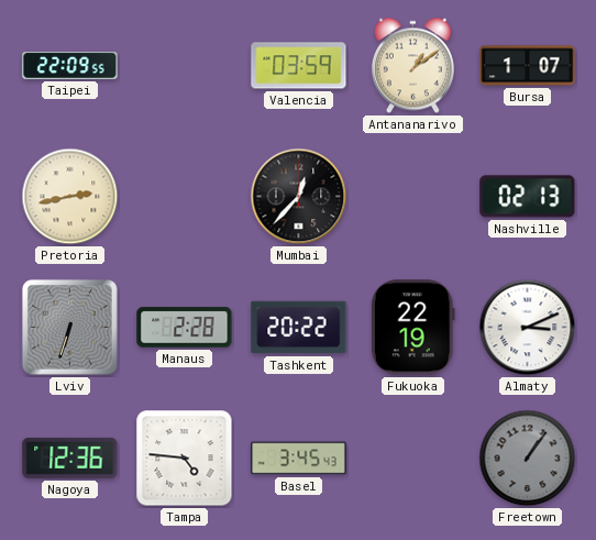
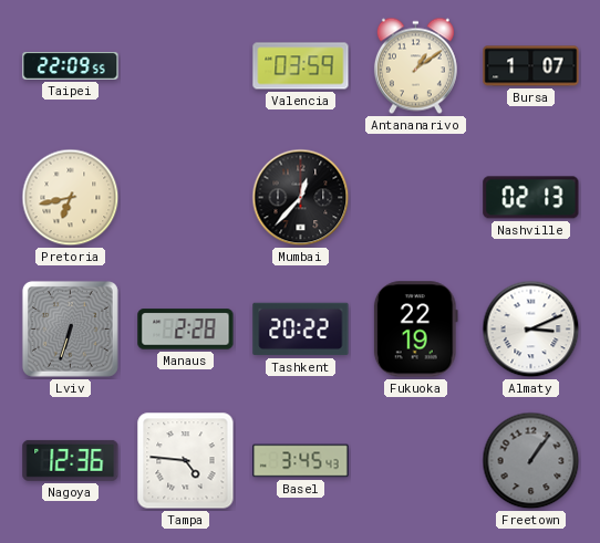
Pretoria: 2:43 -> 6:43
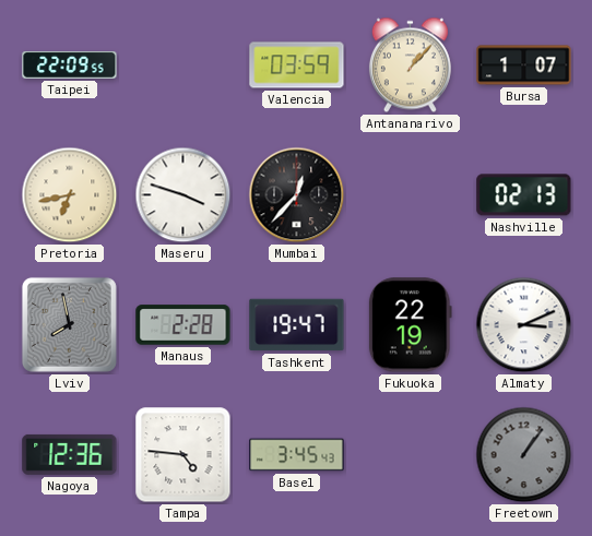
Antananarivo: 1:09 -> 1:07
Maseru: none -> 3:48
Lviv: 6:33 -> 7:58
Tashkent: 20:22 -> 19:47
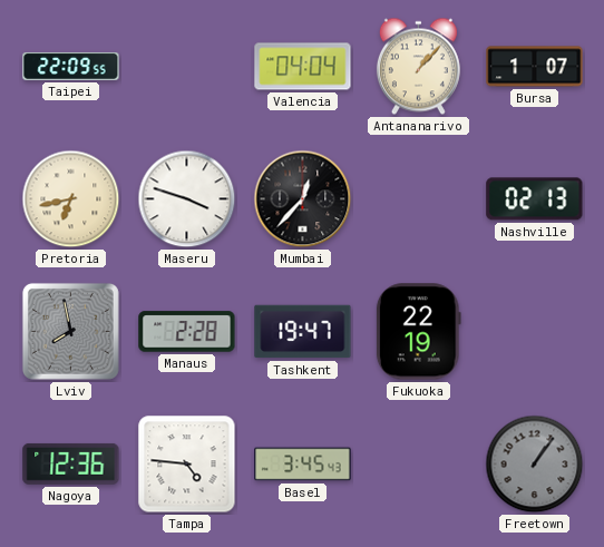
Valencia: 03:59 -> 04:04
Almaty: 3:11 -> none
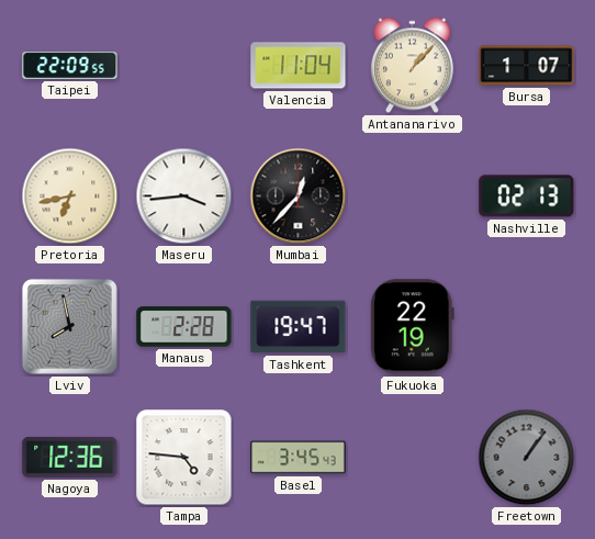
Valencia: 04:04 -> 11:04
Maseru: 3:48 -> 3:44
